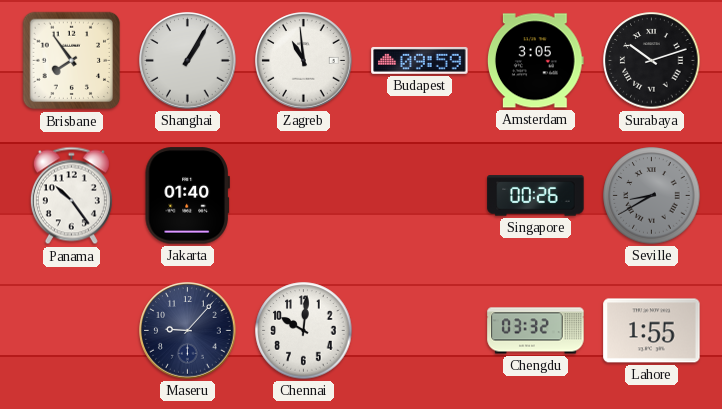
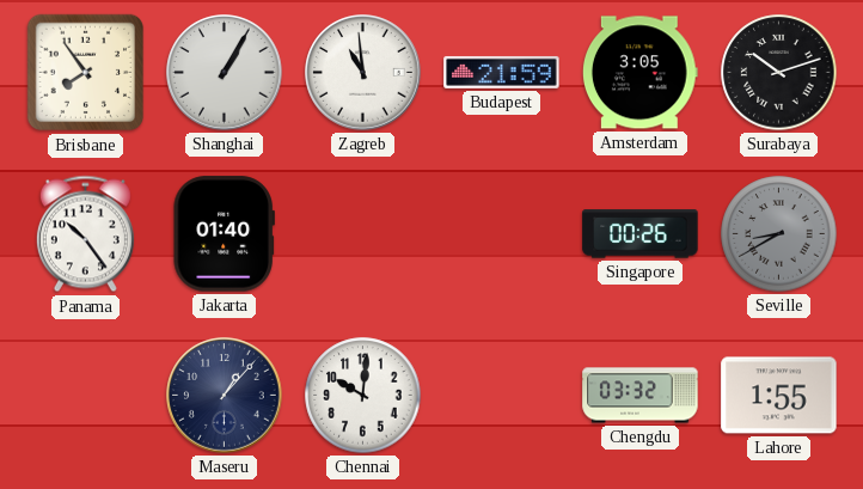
Budapest: 09:59 -> 21:59
Maseru: 9:07 -> 1:07
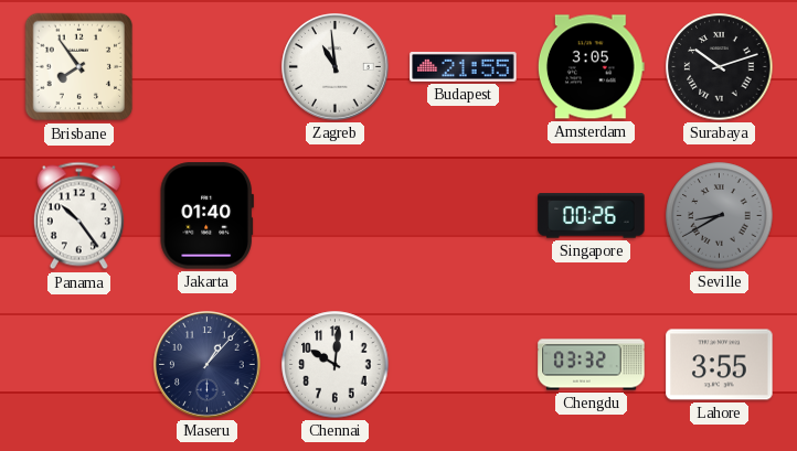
Shanghai: 1:05 -> none
Budapest: 21:59 -> 21:55
Lahore: 1:55 -> 3:55
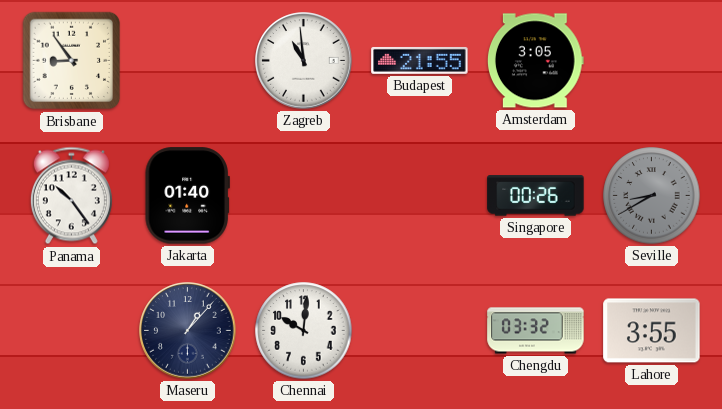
Brisbane: 7:54 -> 8:54
Surabaya: 10:12 -> none
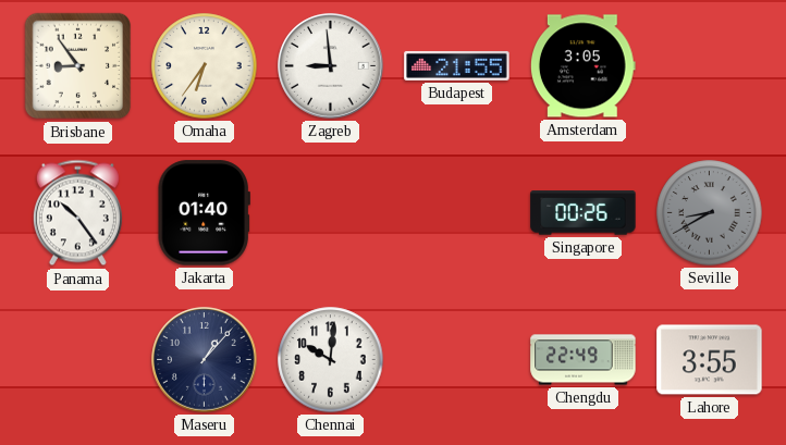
Omaha: none -> 6:36
Zagreb: 10:59 -> 8:59
Chengdu: 03:32 -> 22:49
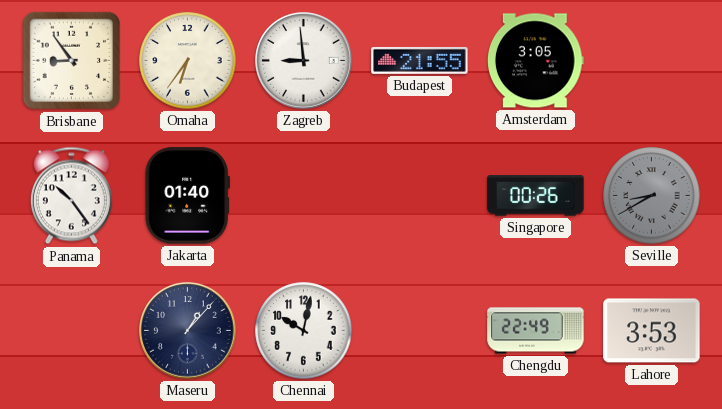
Chennai: 10:01 -> 10:02
Lahore: 3:55 -> 3:53
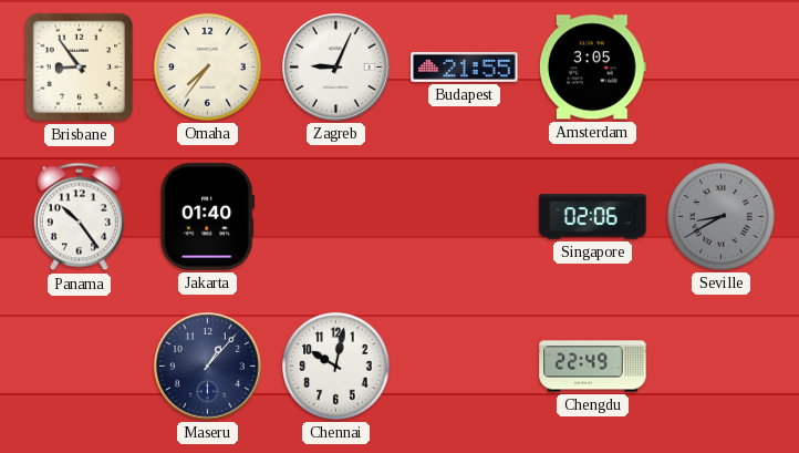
Omaha: 6:36 -> 7:36
Zagreb: 8:59 -> 9:04
Singapore: 00:26 -> 02:06
Lahore: 3:53 -> none
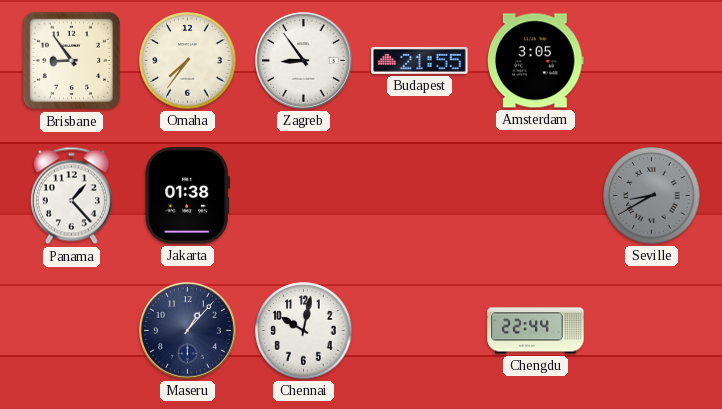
Zagreb: 9:04 -> 8:54
Panama: 10:24 -> 1:23
Jakarta: 01:40 -> 01:38
Singapore: 02:06 -> none
Chengdu: 22:49 -> 22:44
